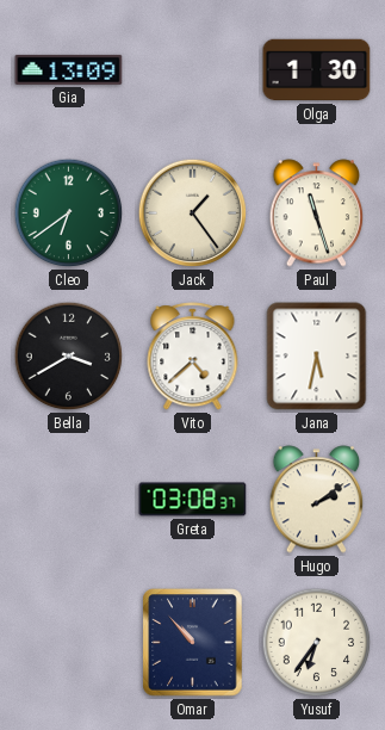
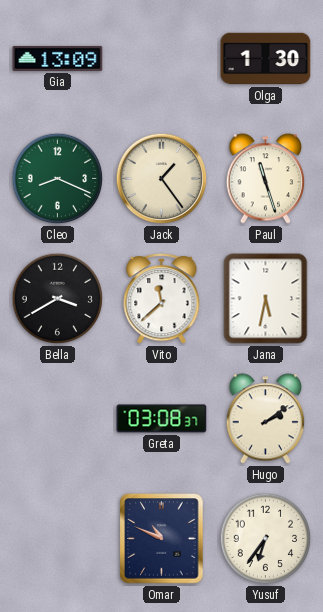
Cleo: 6:39 -> 8:19
Vito: 4:38 -> 11:38
Omar: 10:53 -> 10:49
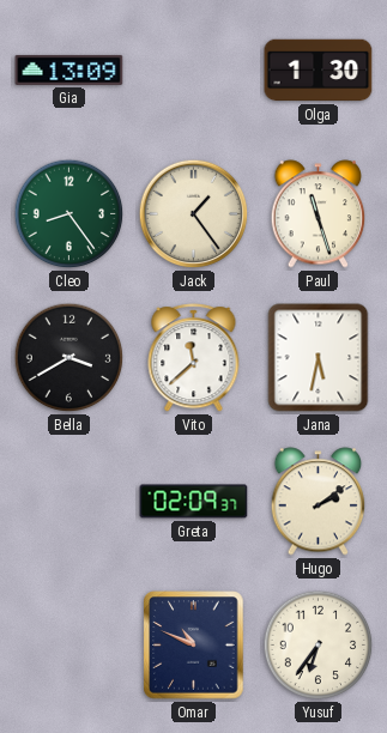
Cleo: 8:19 -> 8:24
Greta: 03:08 -> 02:09
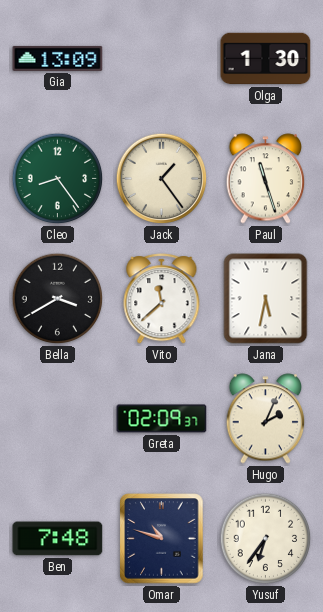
Hugo: 2:09 -> 2:04
Ben: none -> 7:48
Omar: 10:49 -> 10:48
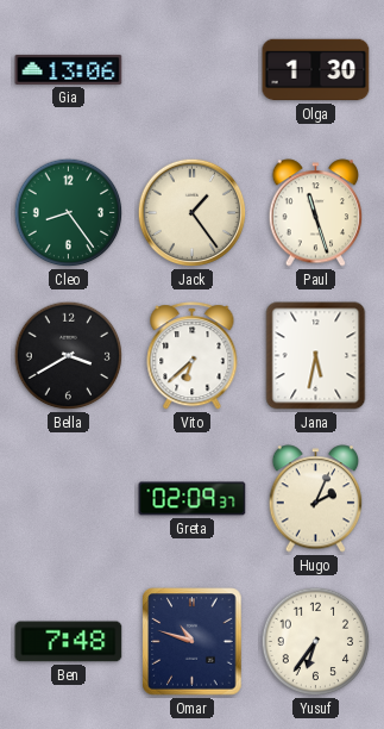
Gia: 13:09 -> 13:06
Vito: 11:38 -> 6:38
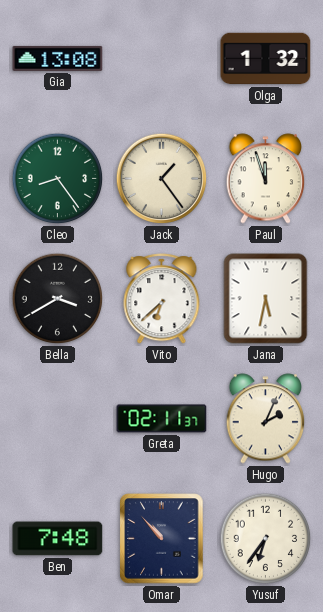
Gia: 13:06 -> 13:08
Olga: 1:30 -> 1:32
Paul: 11:27 -> 11:57
Greta: 02:09 -> 02:11
Omar: 10:48 -> 10:53
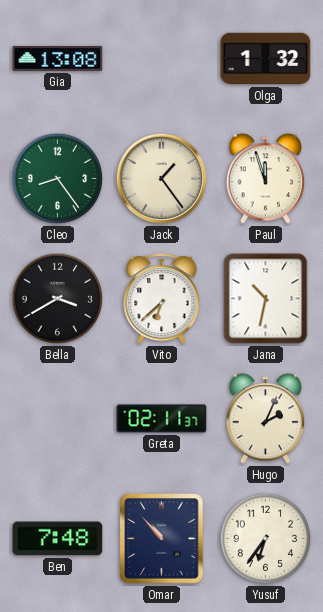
Jana: 5:32 -> 10:32
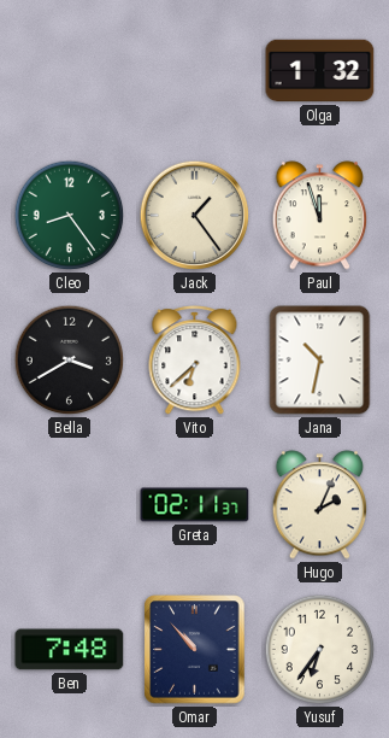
Gia: 13:08 -> none
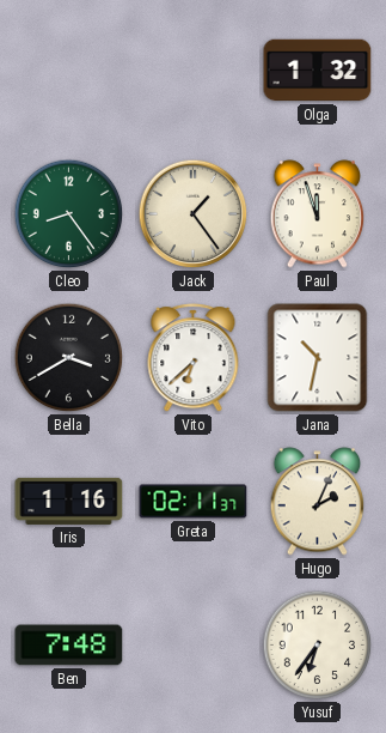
Iris: none -> 1:16
Omar: 10:53 -> none
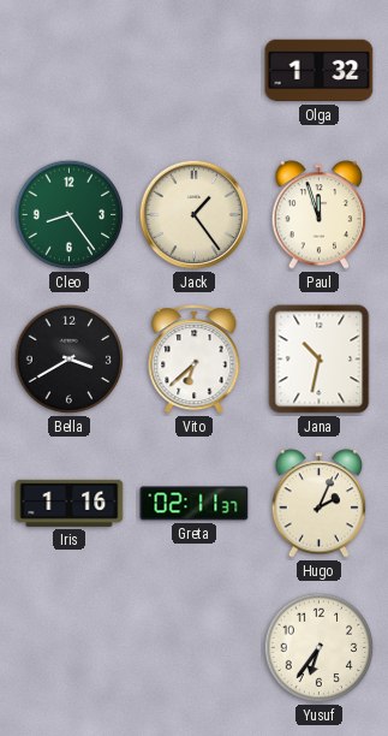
Ben: 7:48 -> none
